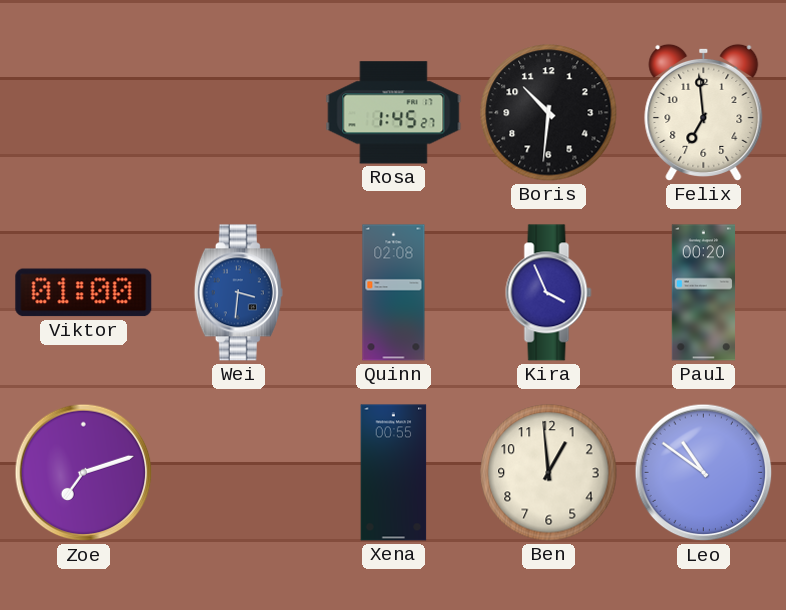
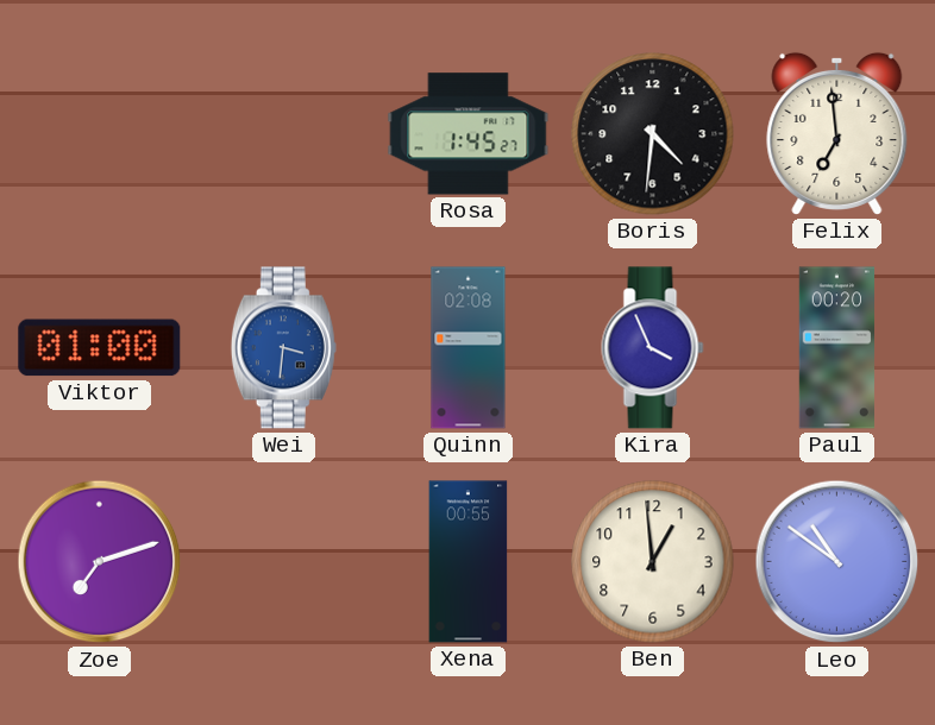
Boris: 10:31 -> 4:31
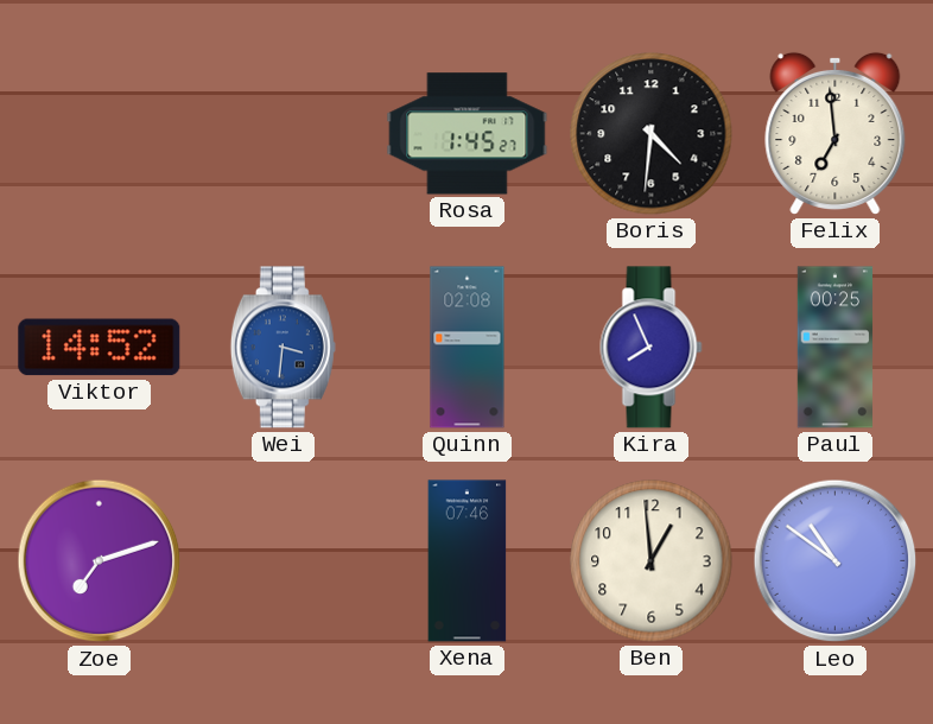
Viktor: 01:00 -> 14:52
Kira: 3:56 -> 7:56
Paul: 00:20 -> 00:25
Xena: 00:55 -> 07:46
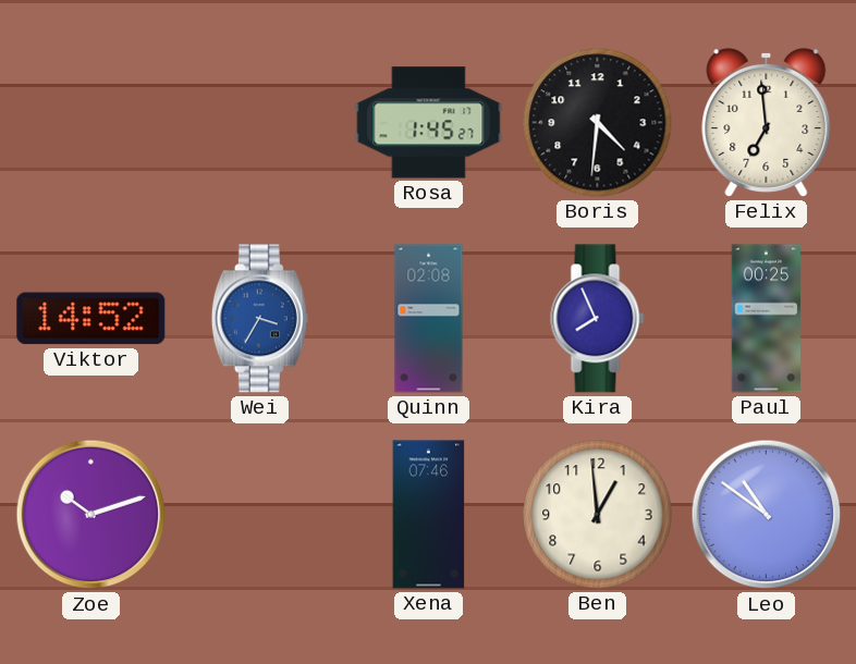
Wei: 3:31 -> 3:35
Zoe: 7:12 -> 10:12
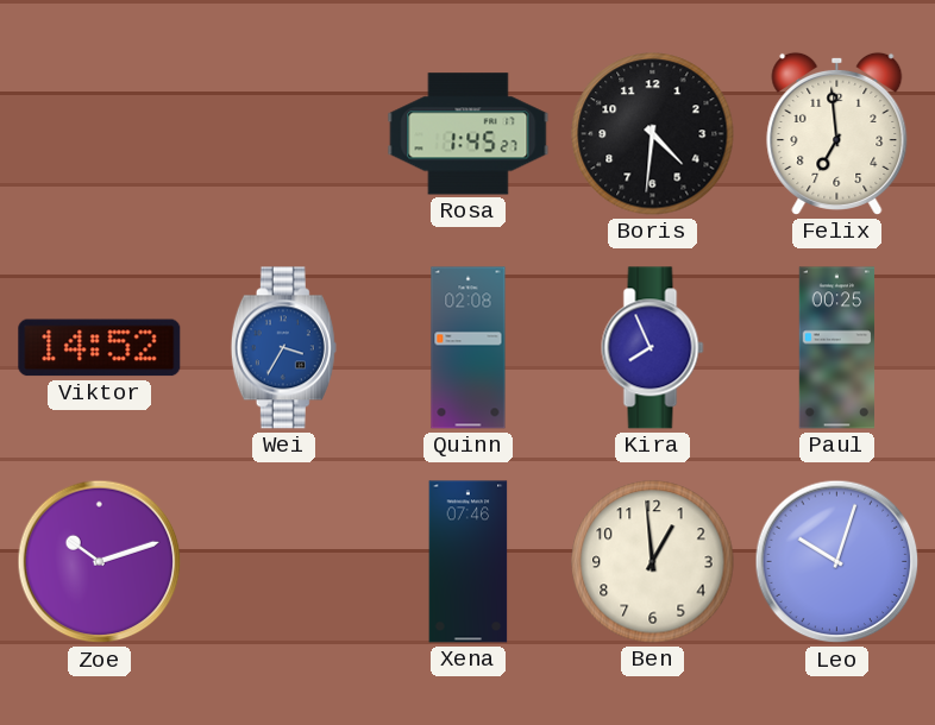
Leo: 10:51 -> 10:03
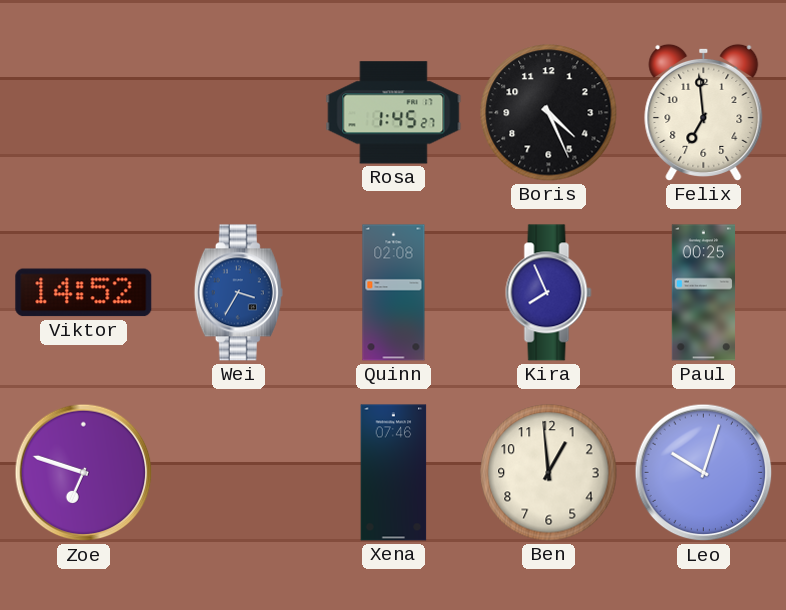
Boris: 4:31 -> 4:26
Zoe: 10:12 -> 6:48
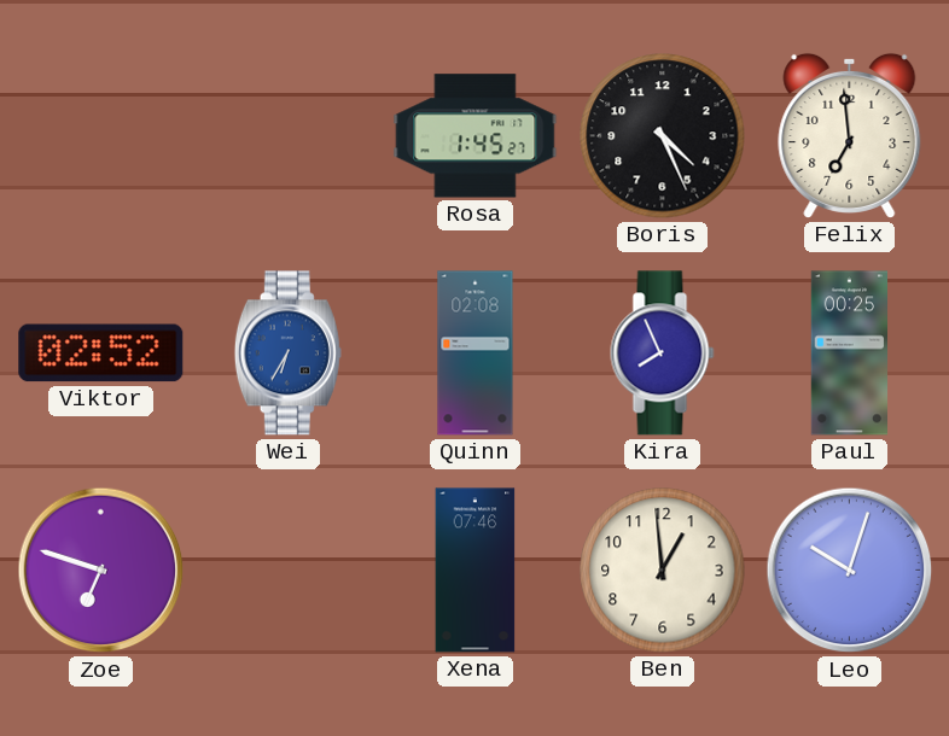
Viktor: 14:52 -> 02:52
Wei: 3:35 -> 6:35
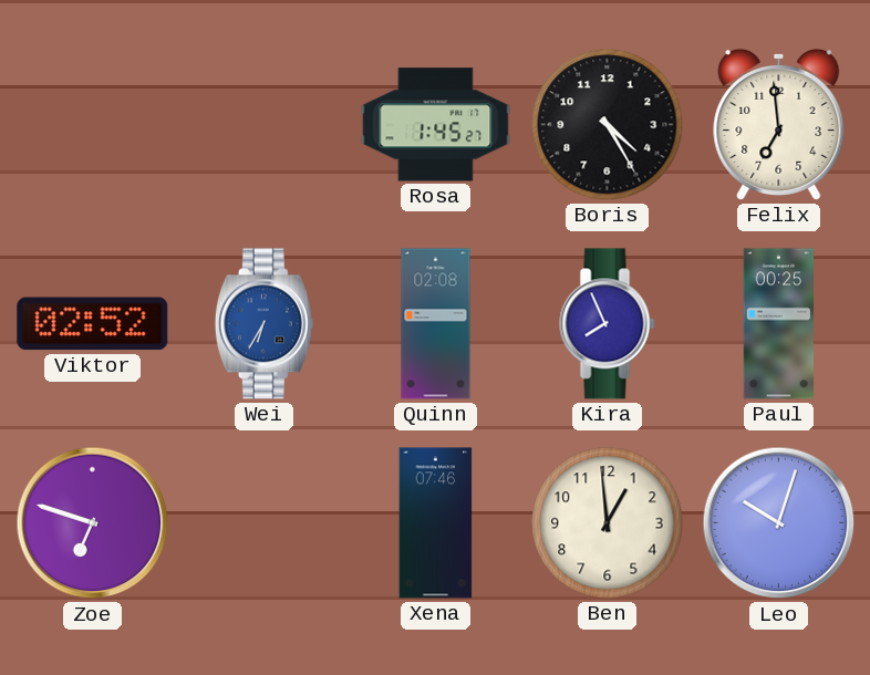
Boris: 4:26 -> 4:25
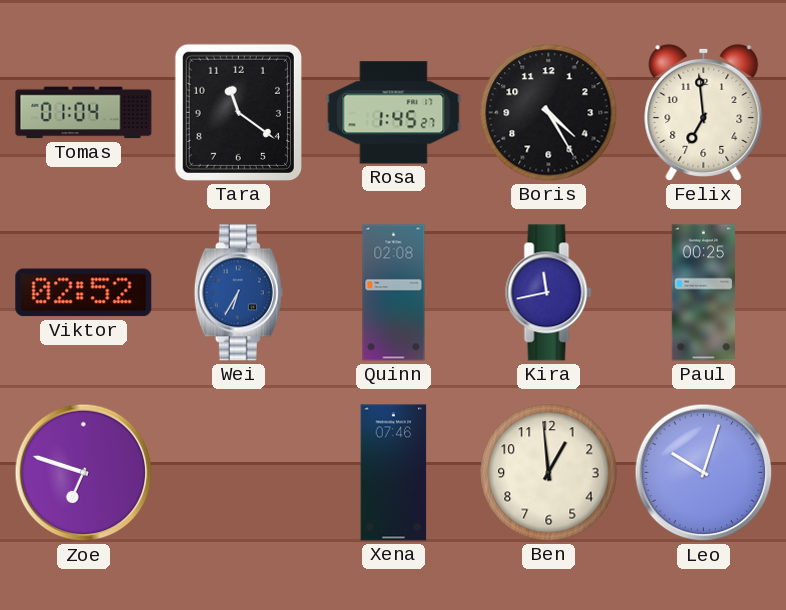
Tomas: none -> 01:04
Tara: none -> 11:21
Kira: 7:56 -> 11:43
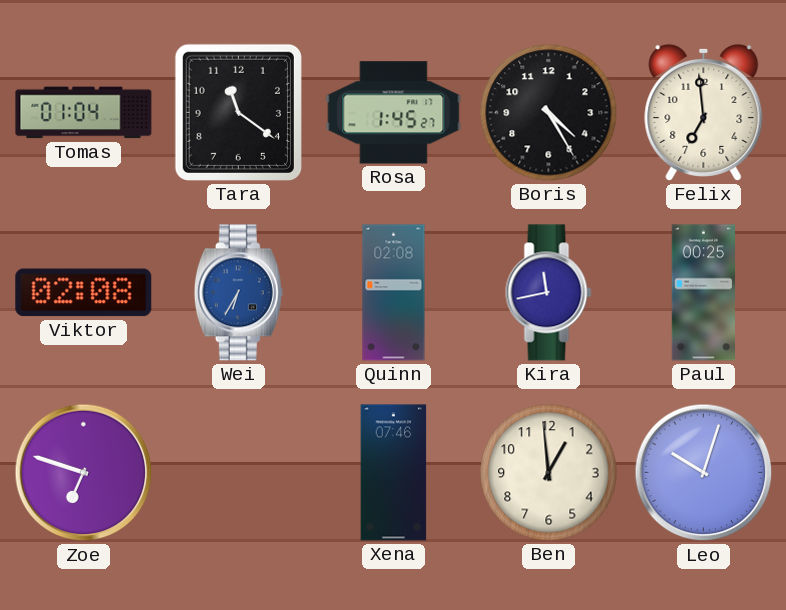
Viktor: 02:52 -> 02:08
